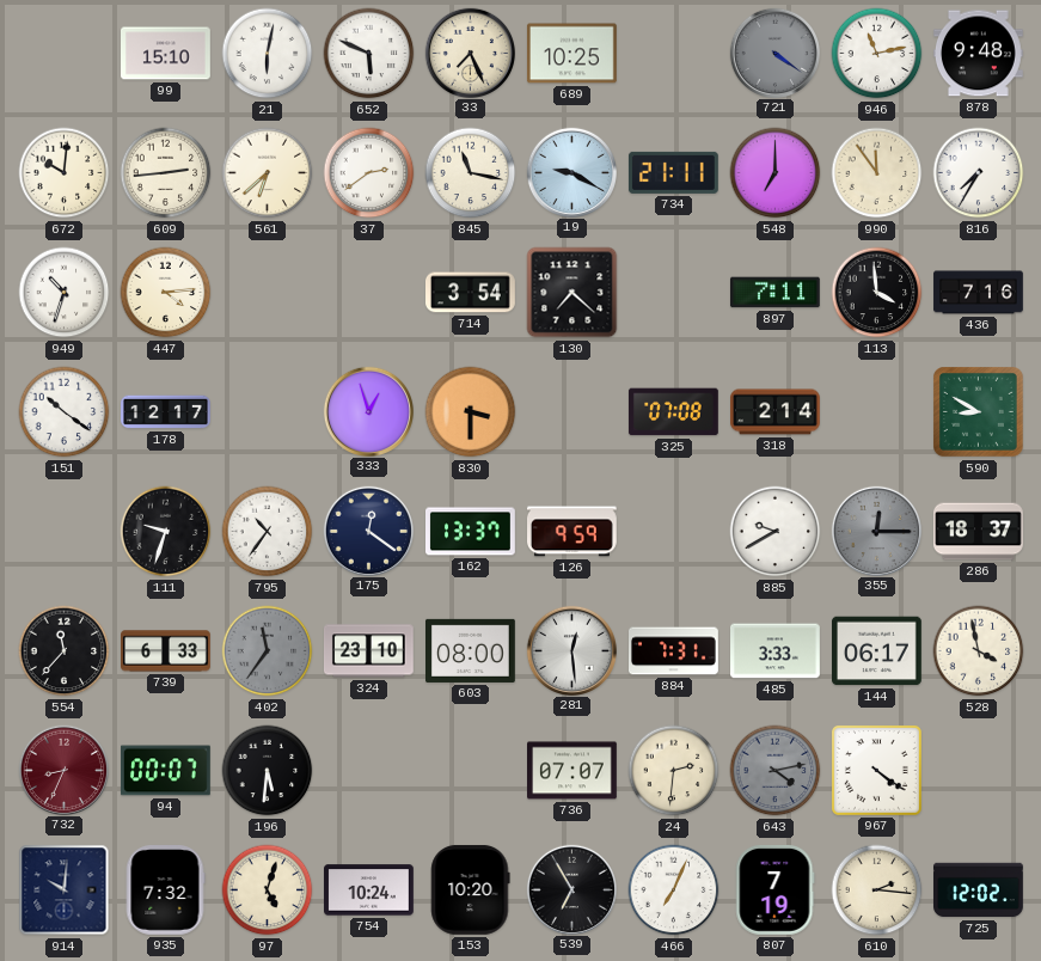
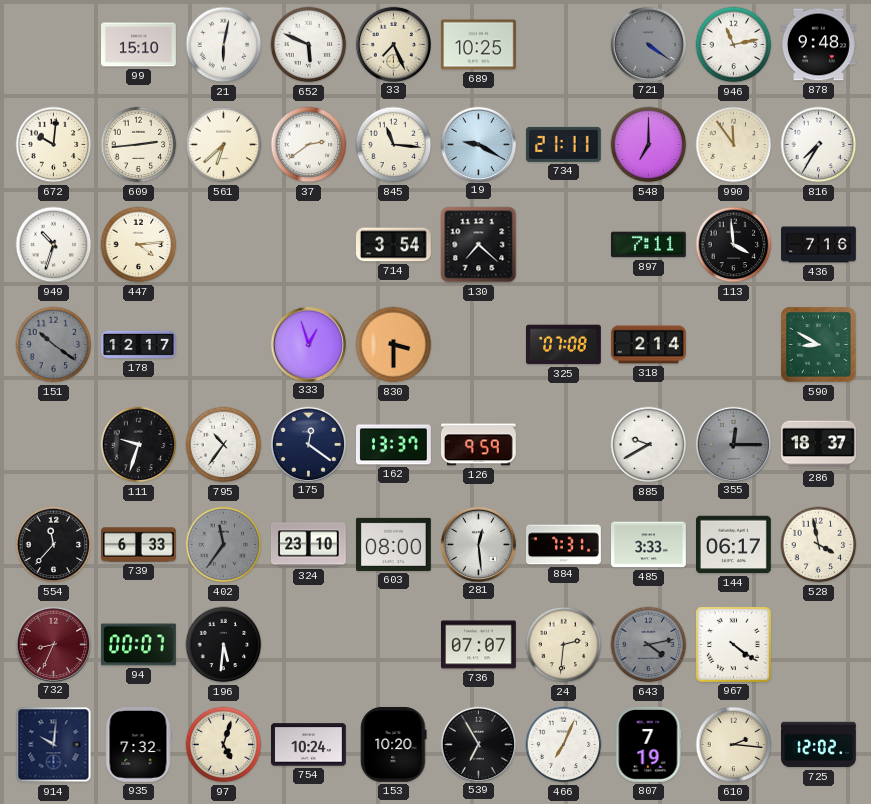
845: 11:17 -> 11:16
151 dial: white -> grey
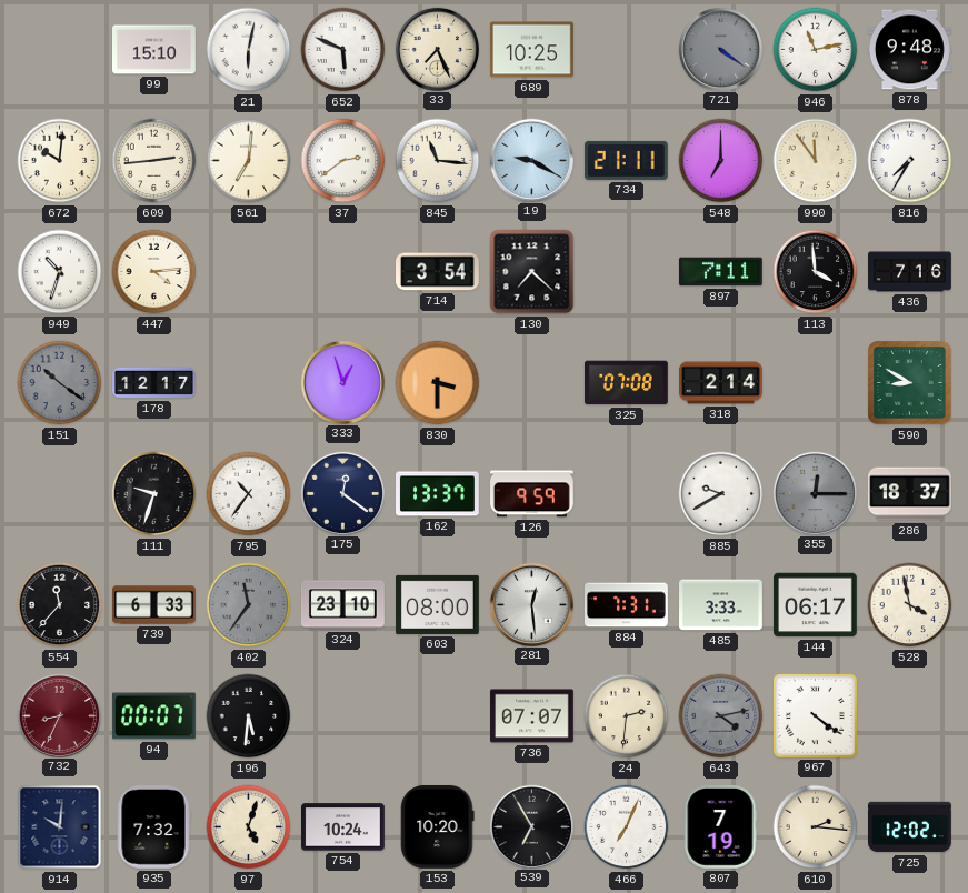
561: 6:38 -> 7:01
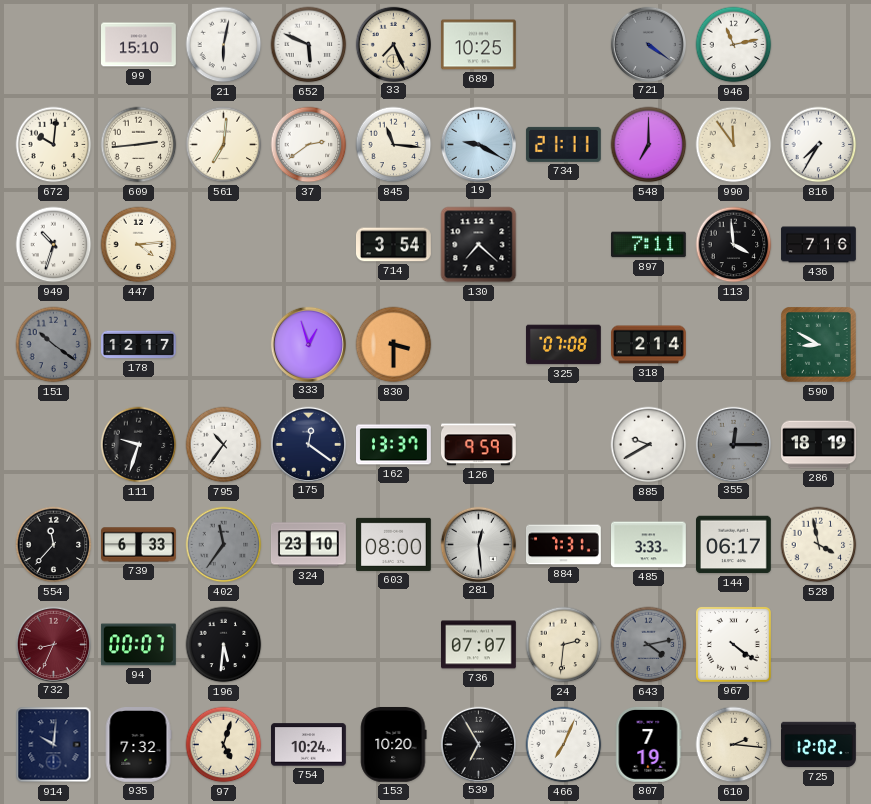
878: 9:48 -> none
286: 18:37 -> 18:19
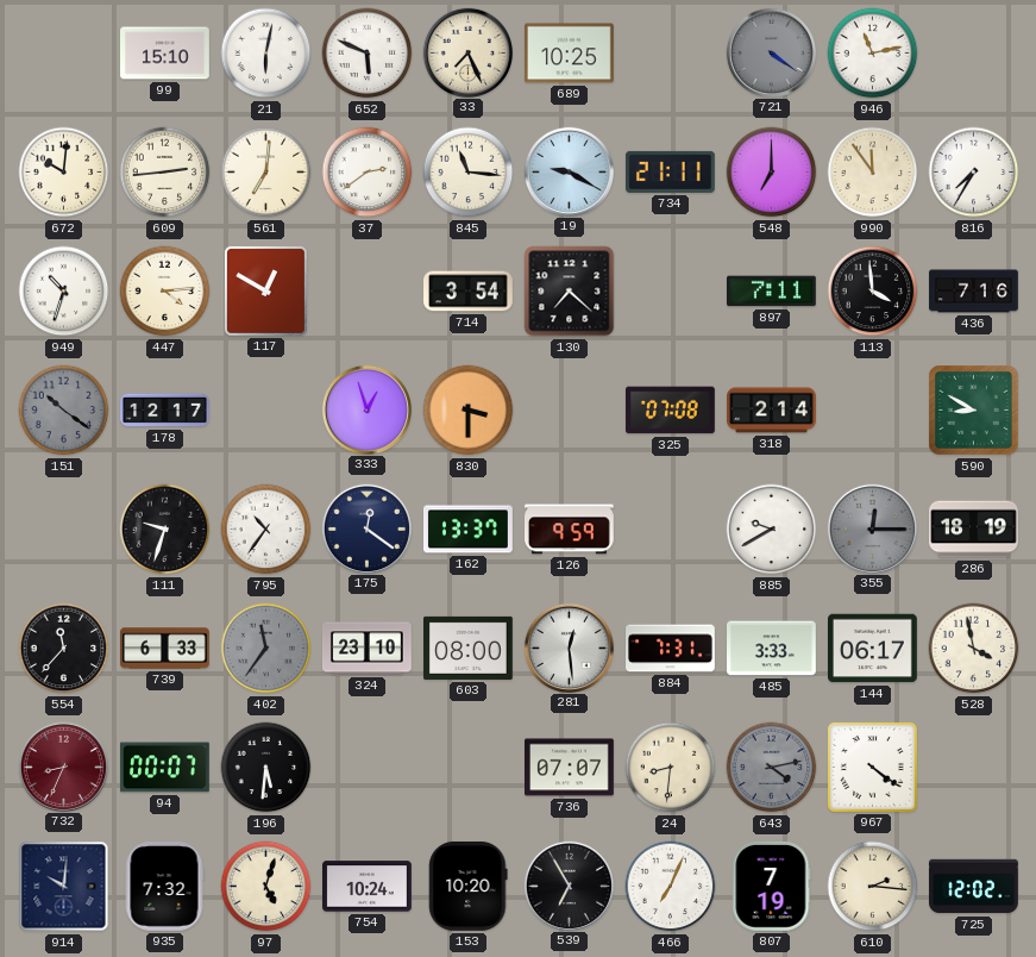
117: none -> 12:50
24: 2:31 -> 8:31
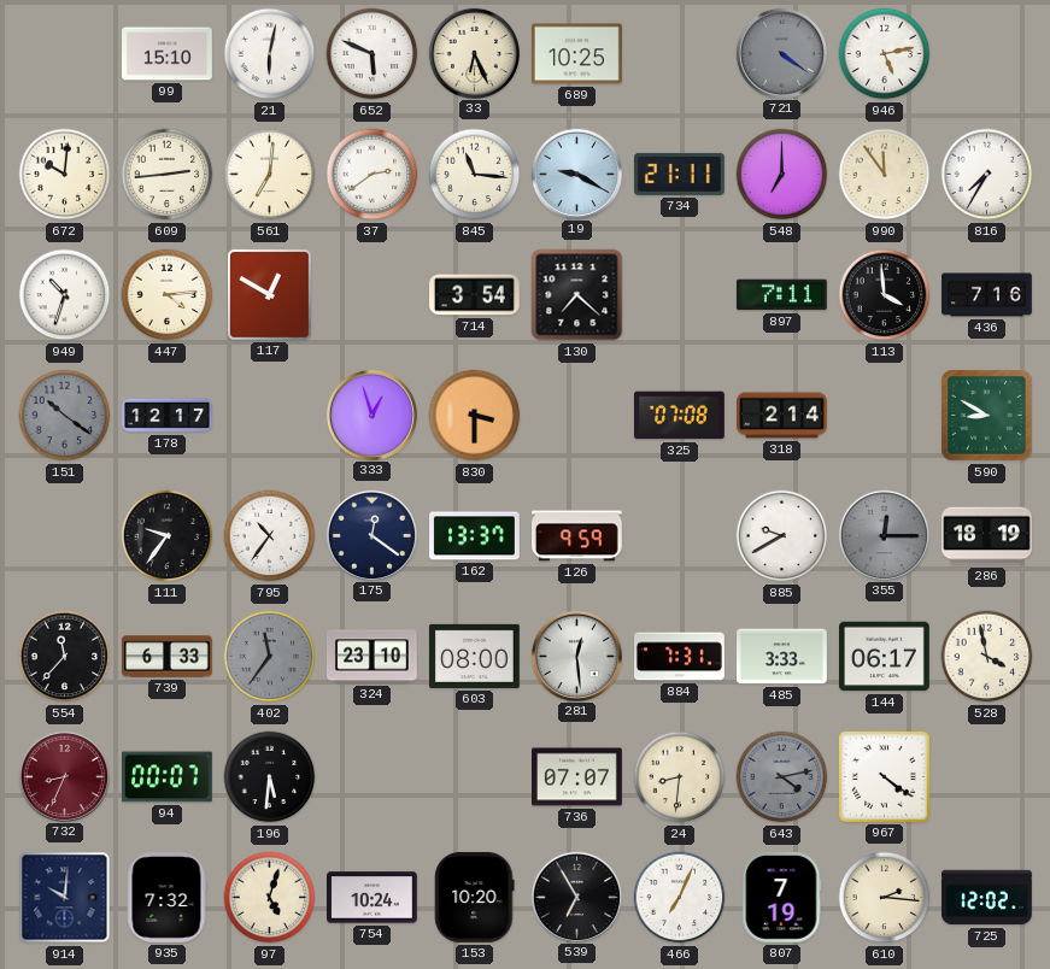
33: 7:26 -> 6:26
946: 11:13 -> 5:13
111: 9:33 -> 9:36
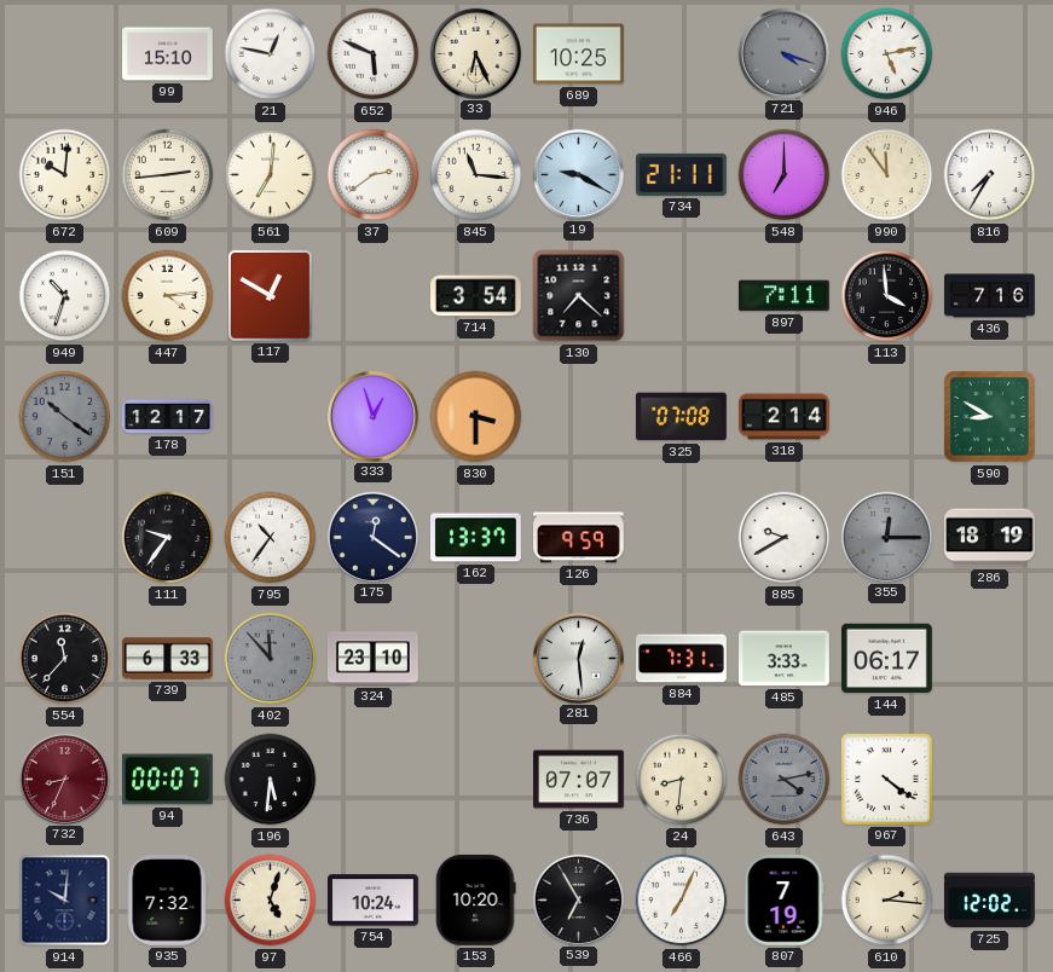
21: 6:02 -> 12:47
721: 4:21 -> 4:18
402: 11:36 -> 11:53
603: 08:00 -> none
528: 3:58 -> none
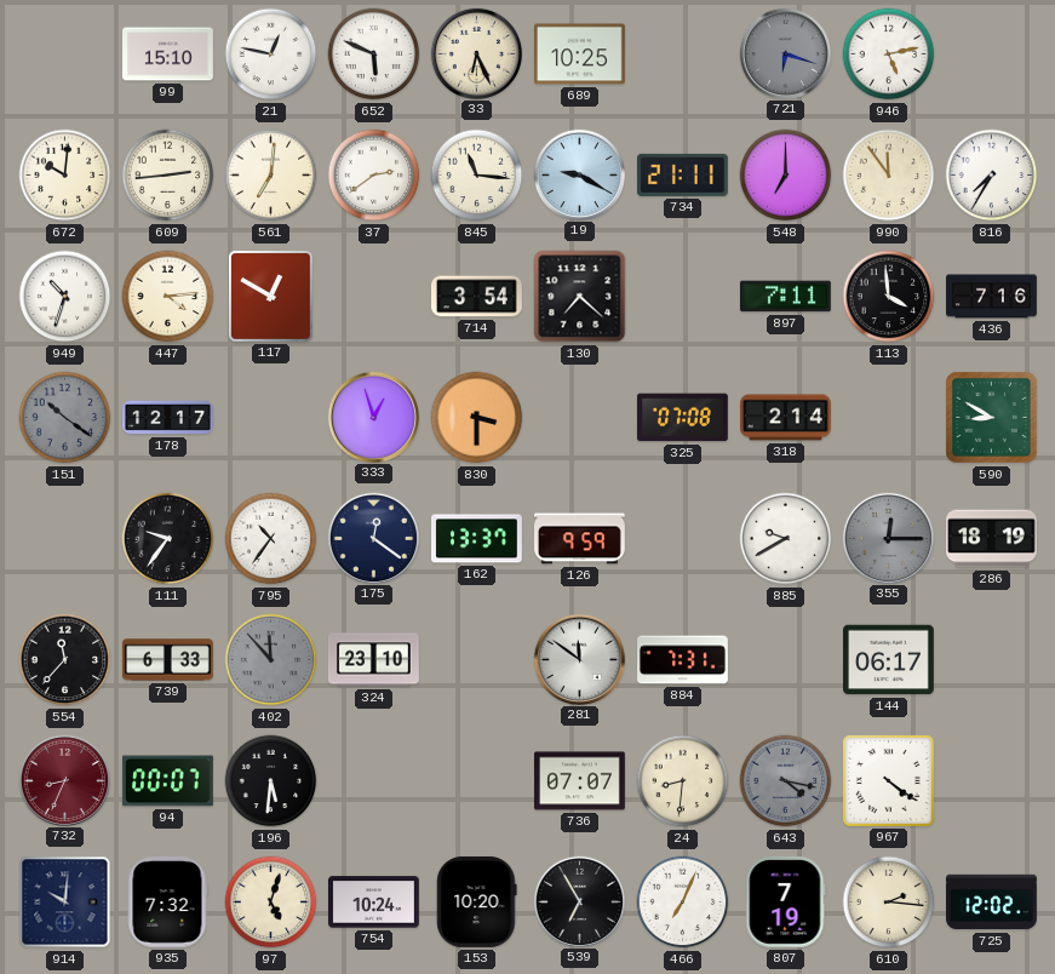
721: 4:18 -> 6:18
281: 12:29 -> 11:51
485: 3:33 -> none
643: 4:13 -> 4:17
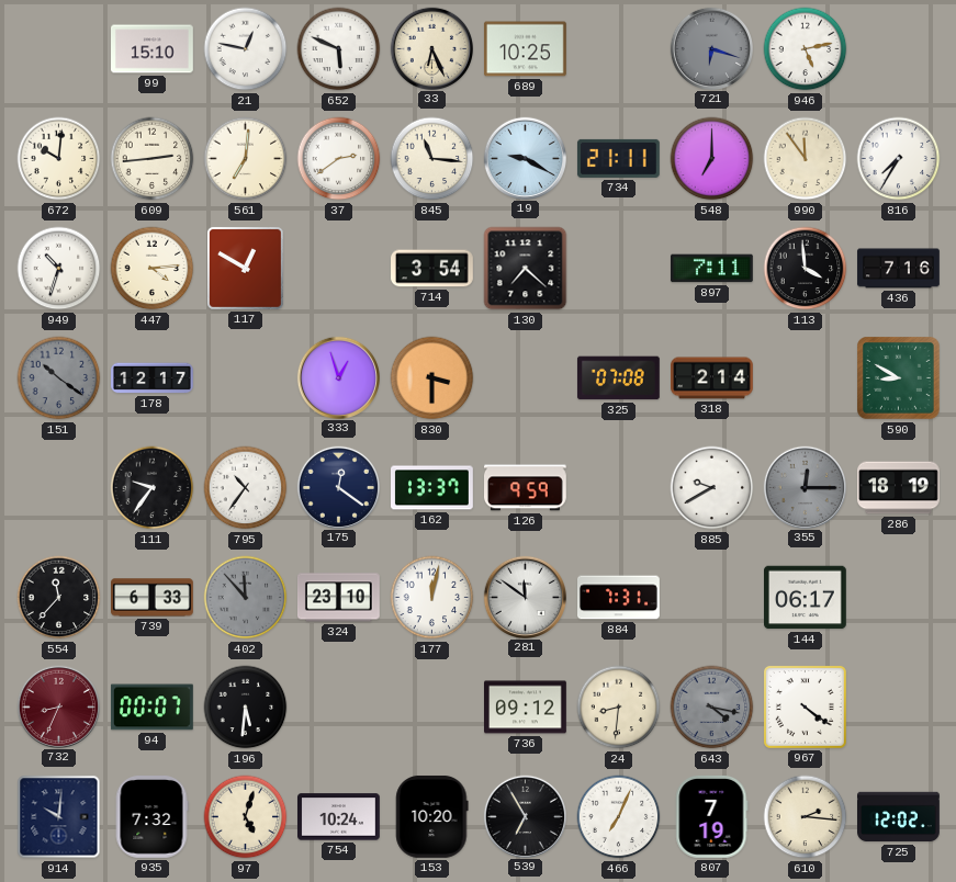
177: none -> 12:02
736: 07:07 -> 09:12
